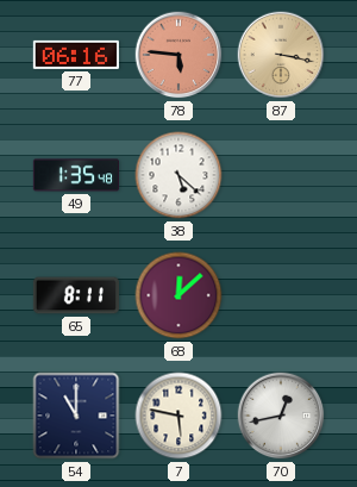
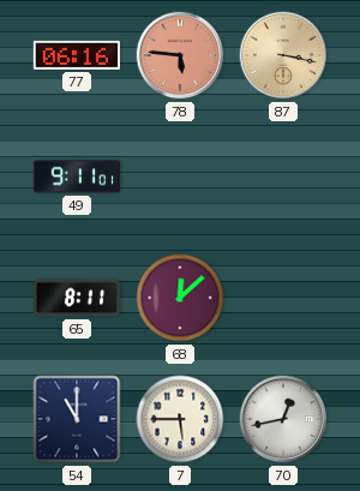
49: 1:35 -> 9:11
38: 5:22 -> none
7: 5:47 -> 5:45
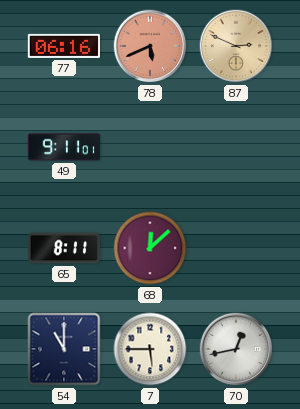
78: 5:46 -> 5:41
87: 3:17 -> 2:49
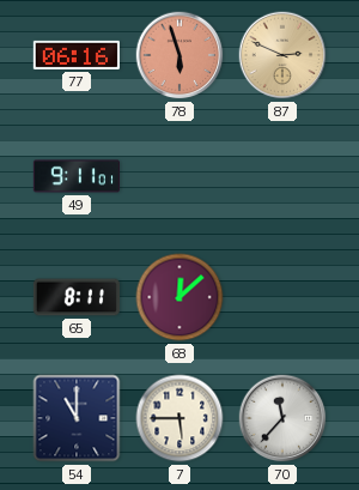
78: 5:41 -> 5:57
70: 12:43 -> 11:37
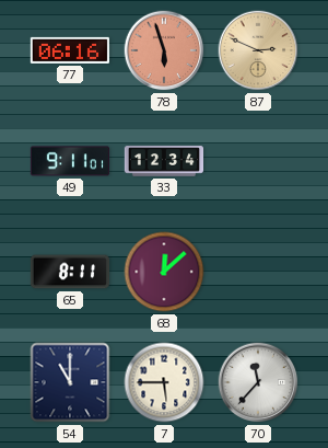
33: none -> 12:34
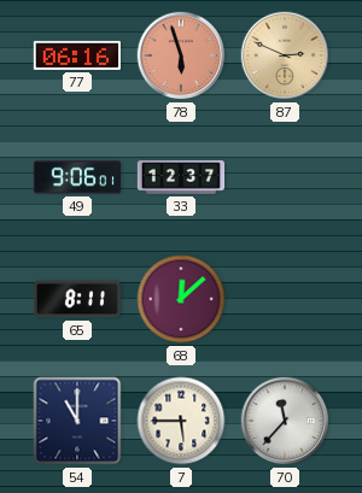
49: 9:11 -> 9:06
33: 12:34 -> 12:37
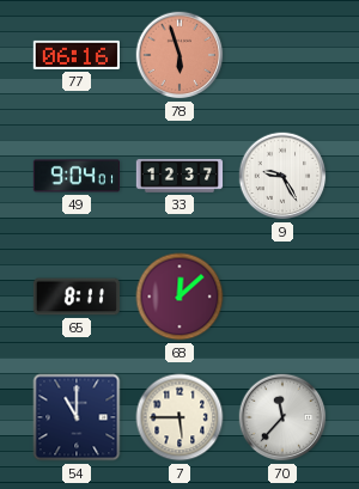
87: 2:49 -> none
49: 9:06 -> 9:04
9: none -> 9:25
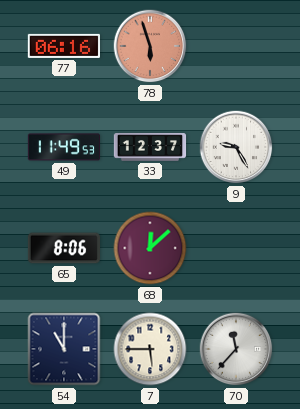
49: 9:04 -> 11:49
65: 8:11 -> 8:06
